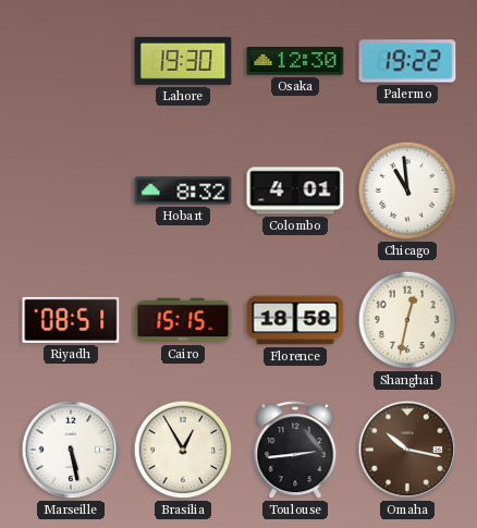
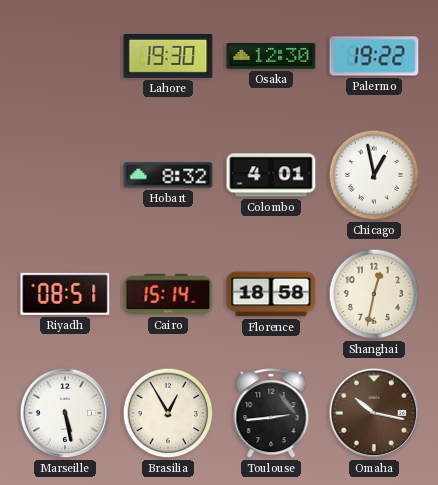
Chicago: 10:59 -> 12:58
Cairo: 15:15 -> 15:14
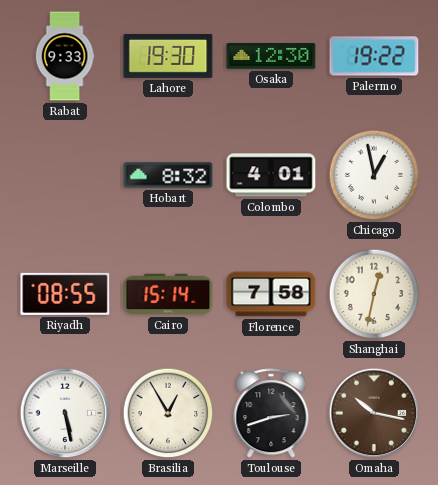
Rabat: none -> 9:33
Riyadh: 08:51 -> 08:55
Florence: 18:58 -> 7:58
Toulouse: 2:44 -> 2:42
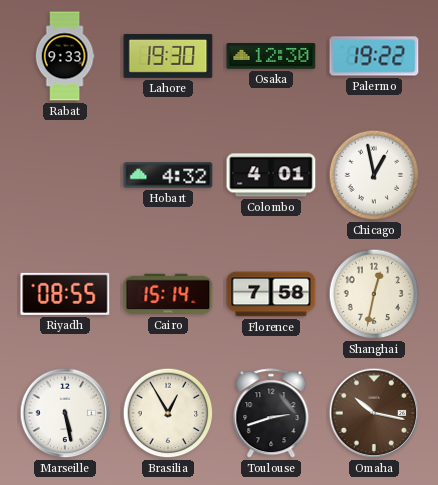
Hobart: 8:32 -> 4:32
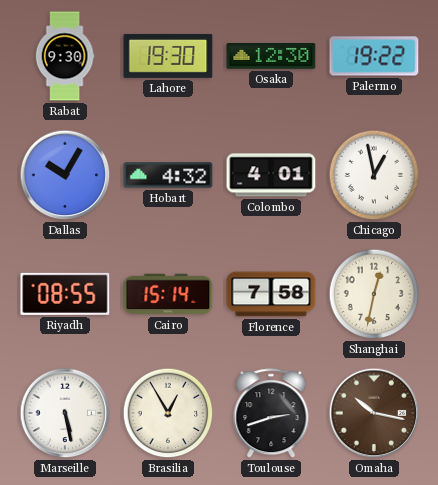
Rabat: 9:33 -> 9:30
Dallas: none -> 10:05
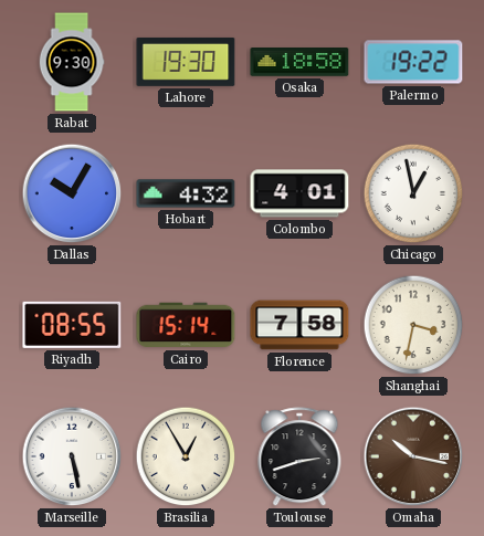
Osaka: 12:30 -> 18:58
Shanghai: 12:32 -> 3:32
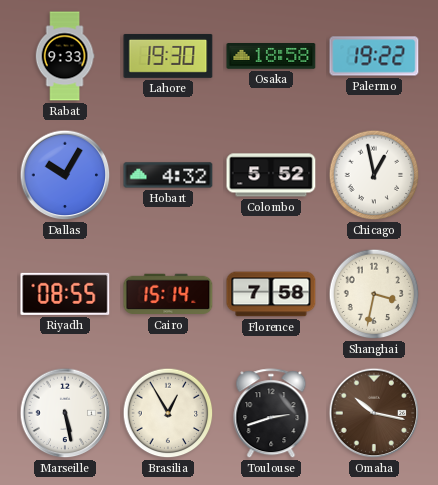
Rabat: 9:30 -> 9:33
Colombo: 4:01 -> 5:52
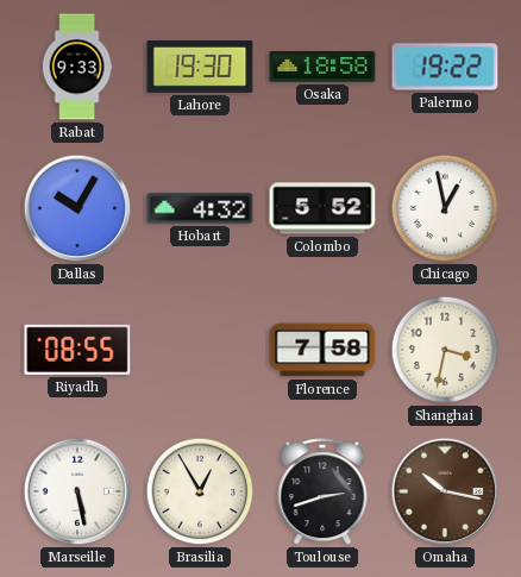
Cairo: 15:14 -> none
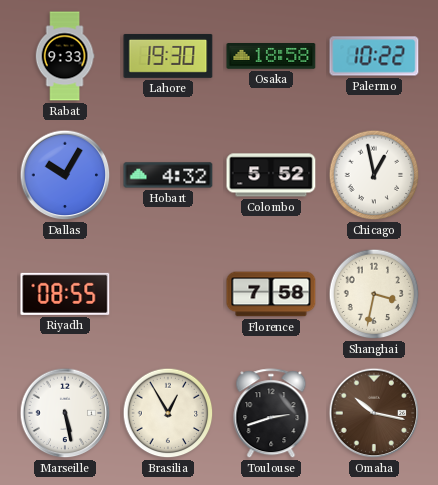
Palermo: 19:22 -> 10:22
